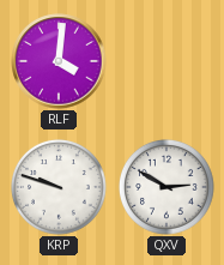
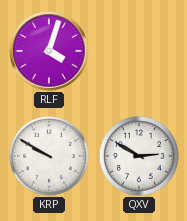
RLF: 4:01 -> 4:03
KRP: 9:48 -> 9:50
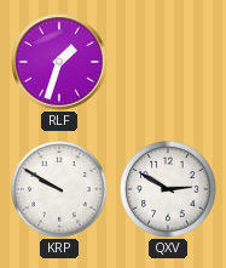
RLF: 4:03 -> 1:33
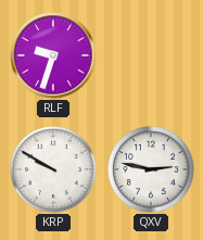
RLF: 1:33 -> 9:33
QXV: 2:50 -> 2:47
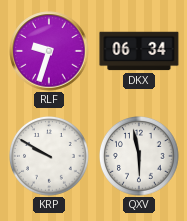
DKX: none -> 06:34
QXV: 2:47 -> 5:58
